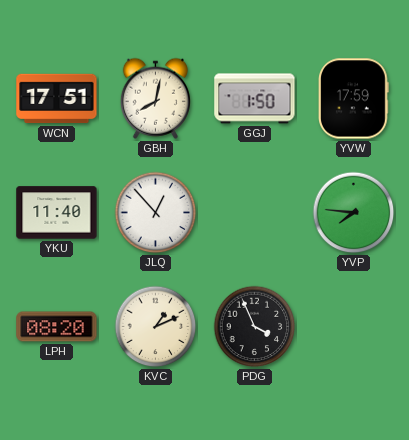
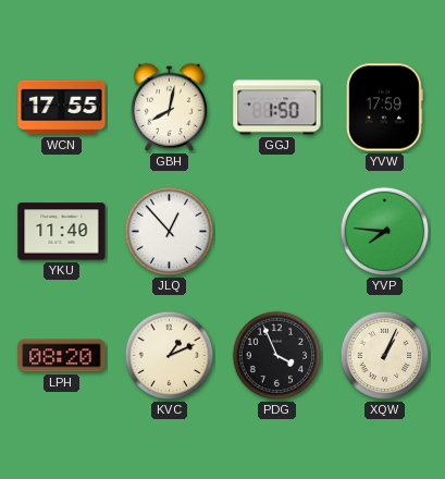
WCN: 17:51 -> 17:55
XQW: none -> 1:04
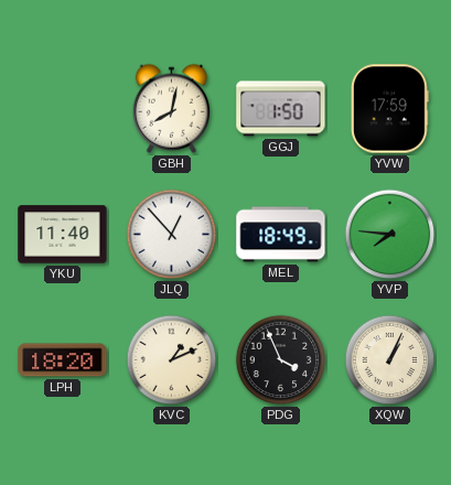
WCN: 17:55 -> none
MEL: none -> 18:49
LPH: 08:20 -> 18:20
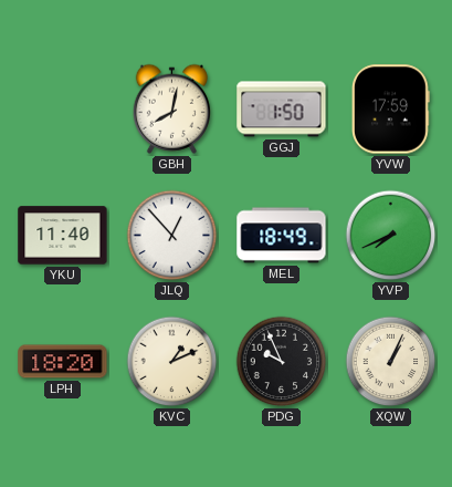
YVP: 7:46 -> 7:41
PDG: 3:56 -> 9:56
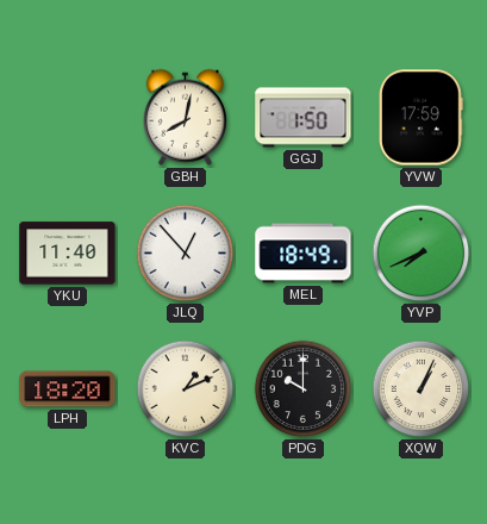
PDG: 9:56 -> 10:00
